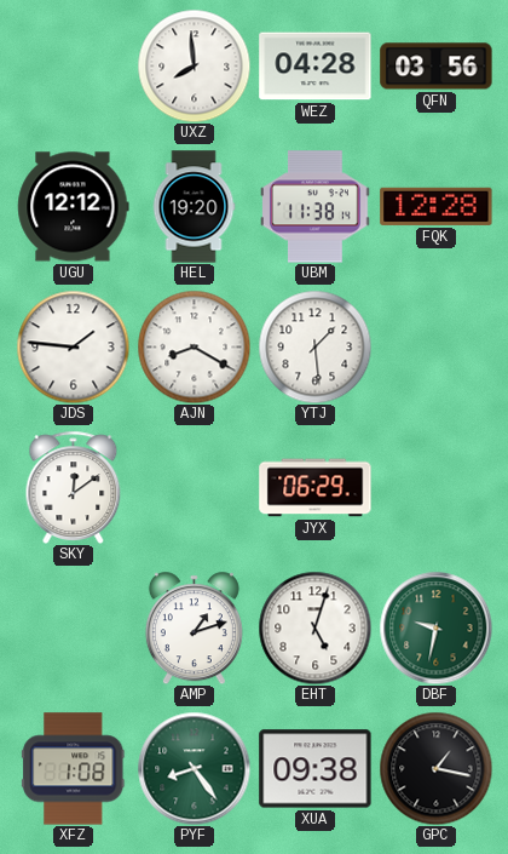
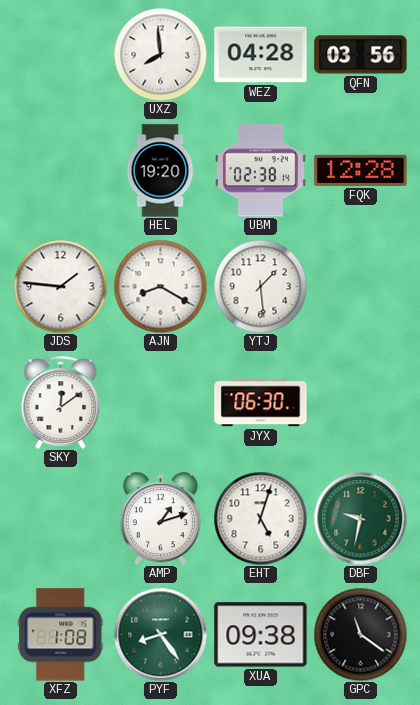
UGU: 12:12 -> none
UBM: 11:38 -> 02:38
JYX: 06:29 -> 06:30
GPC: 1:17 -> 11:21
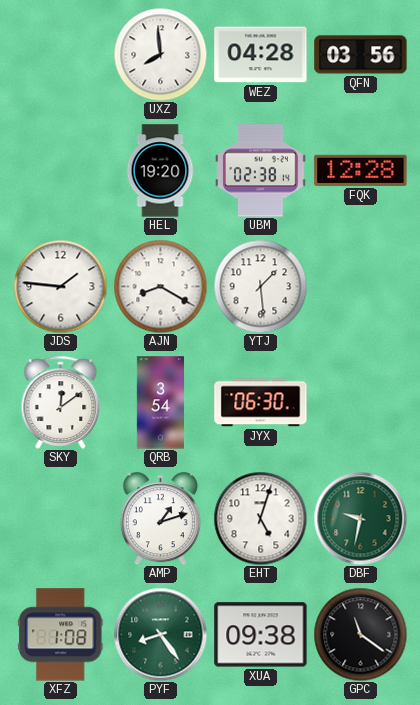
QRB: none -> 3:54
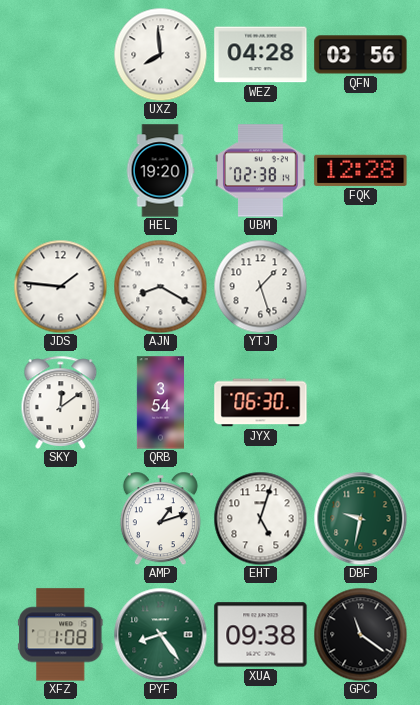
YTJ: 1:29 -> 1:27
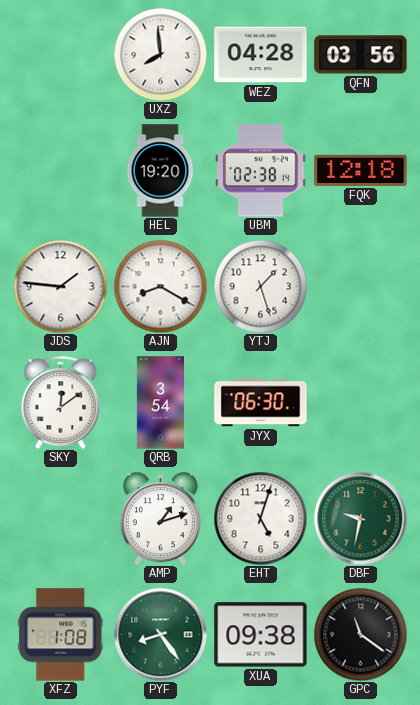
FQK: 12:28 -> 12:18
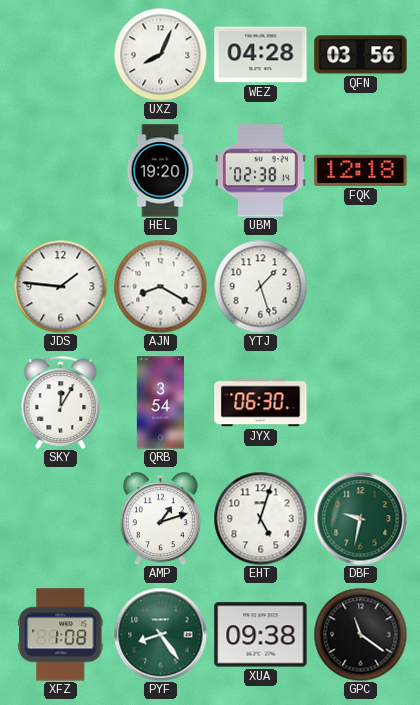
UXZ: 7:59 -> 8:04
SKY: 12:09 -> 12:05
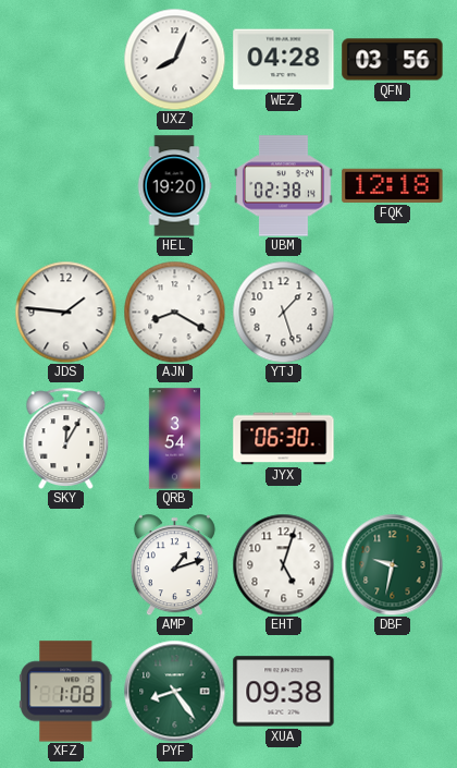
GPC: 11:21 -> none
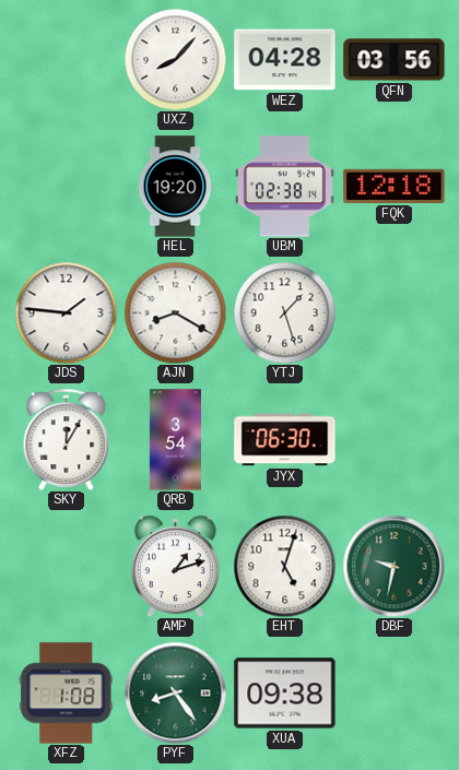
UXZ: 8:04 -> 8:07
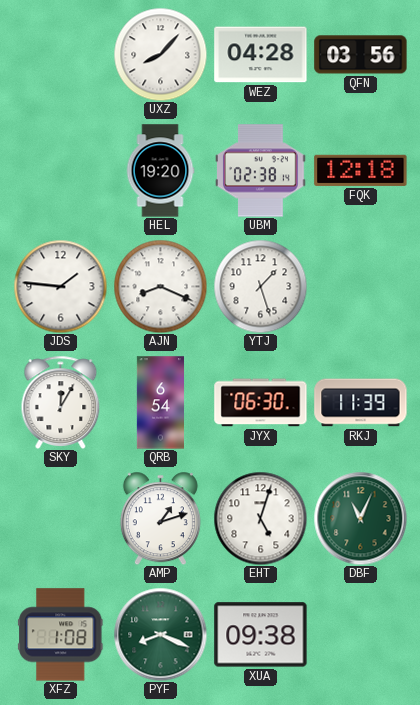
AJN: 8:20 -> 8:19
QRB: 3:54 -> 6:54
RKJ: none -> 11:39
DBF: 9:32 -> 11:04
PYF: 8:24 -> 8:19
